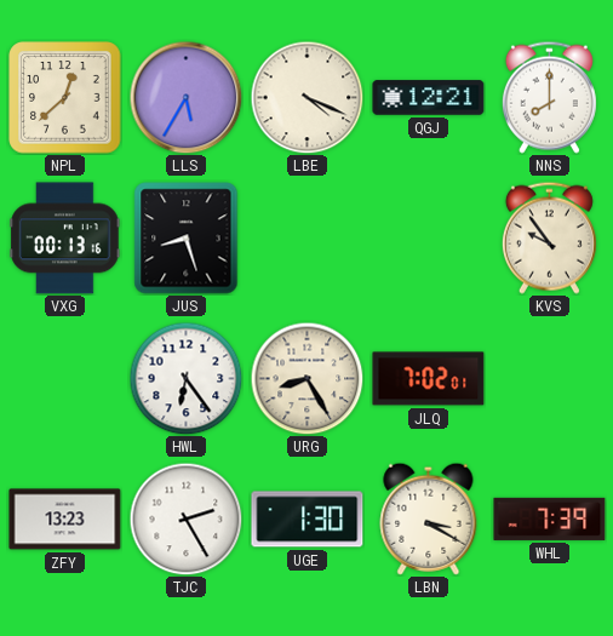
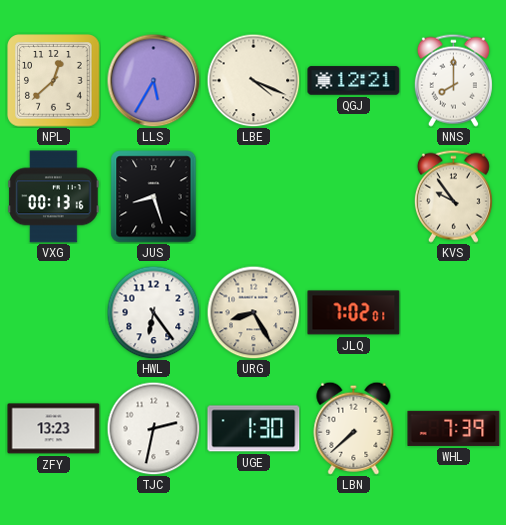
TJC: 2:25 -> 2:32
LBN: 3:20 -> 7:38
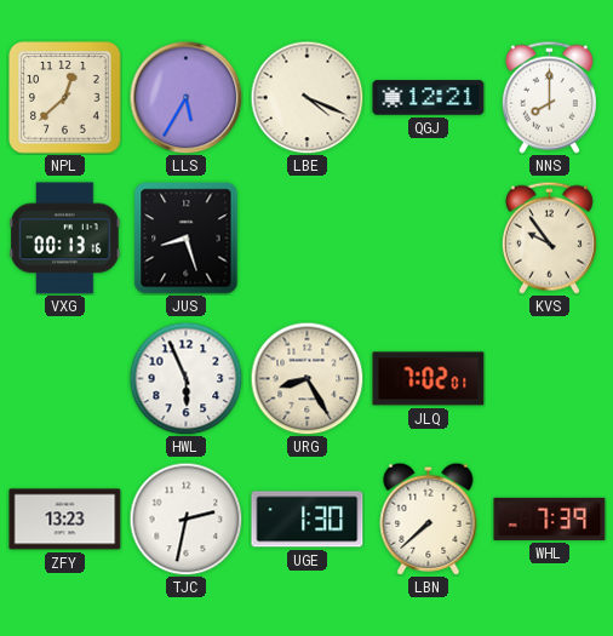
HWL: 6:24 -> 5:56
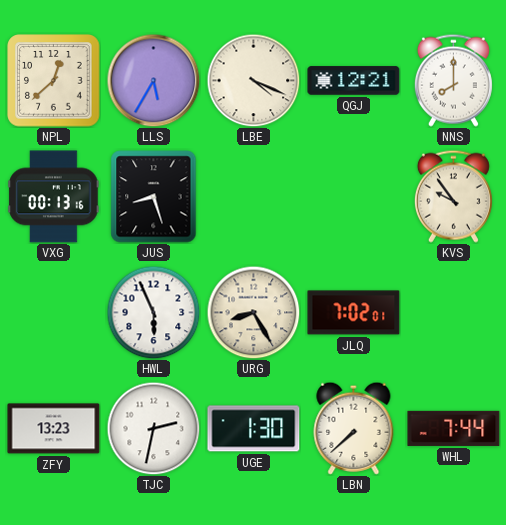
WHL: 7:39 -> 7:44
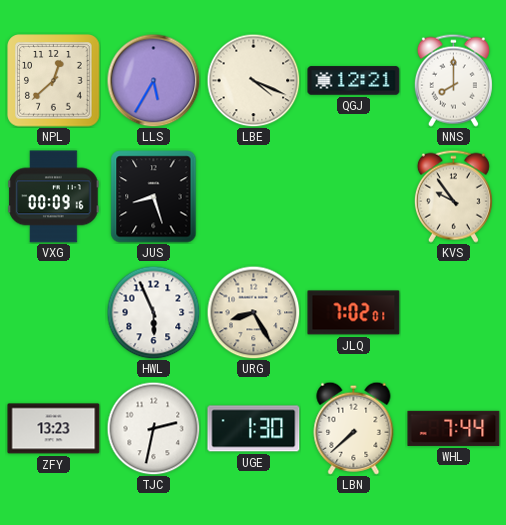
VXG: 00:13 -> 00:09
